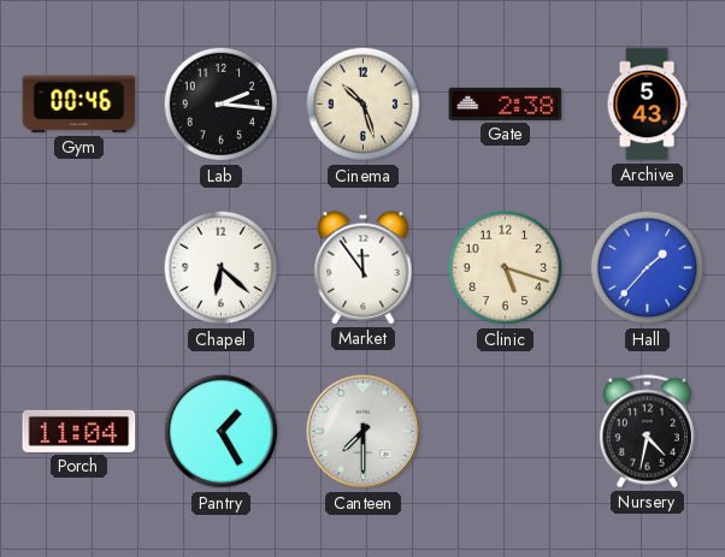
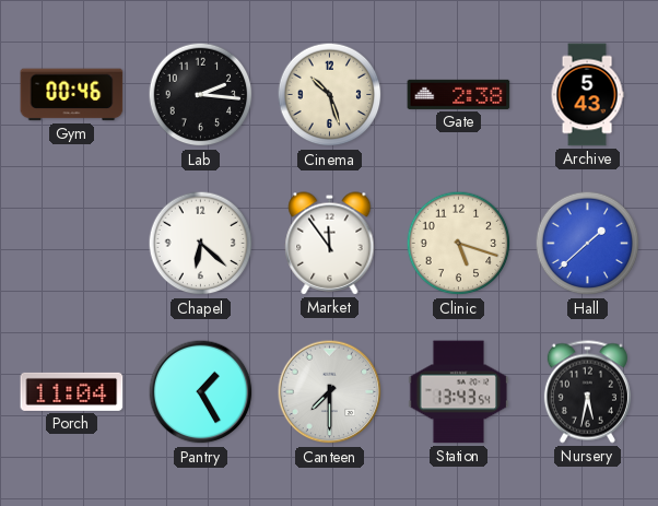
Hall: 1:37 -> 1:38
Station: none -> 13:43
Nursery: 4:32 -> 5:32
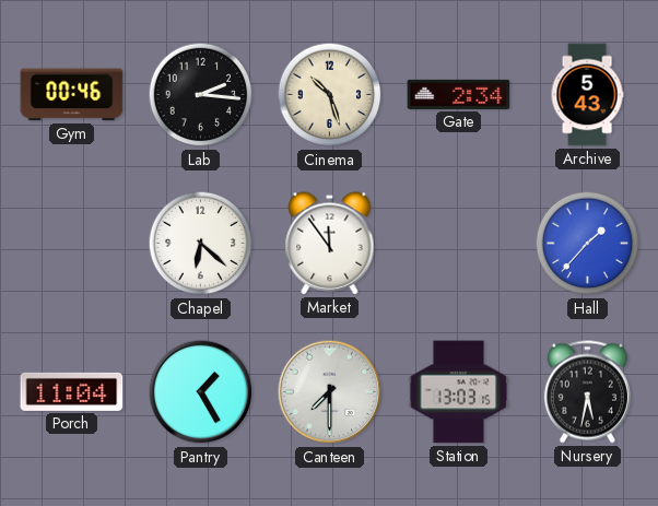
Gate: 2:38 -> 2:34
Clinic: 5:18 -> none
Hall: 1:38 -> 1:37
Station: 13:43 -> 13:03
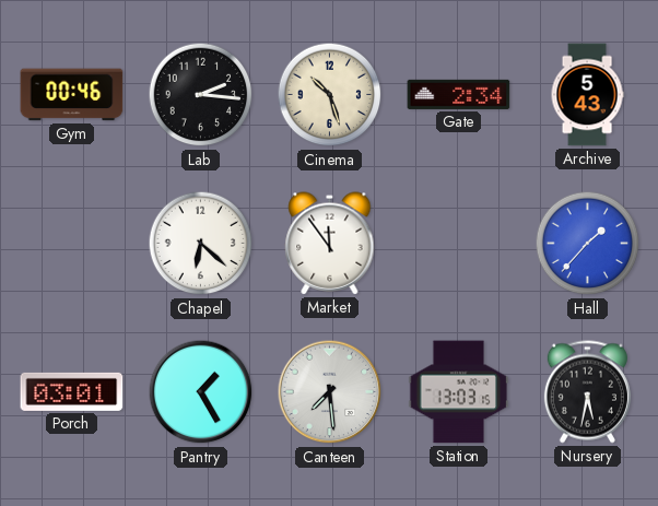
Porch: 11:04 -> 03:01
Canteen: 7:30 -> 7:29
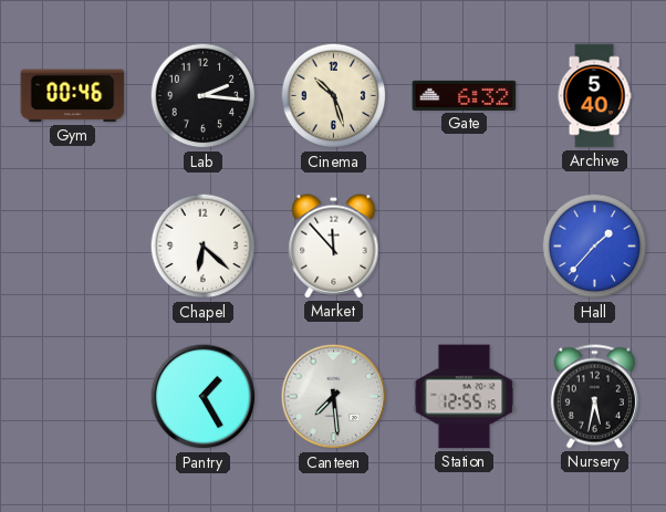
Gate: 2:34 -> 6:32
Archive: 5:43 -> 5:40
Market: 11:54 -> 11:53
Porch: 03:01 -> none
Station: 13:03 -> 12:55
